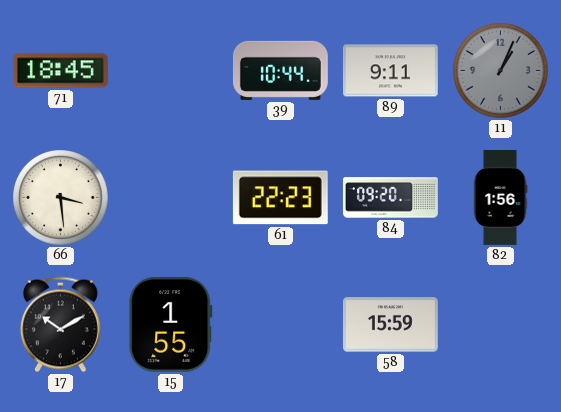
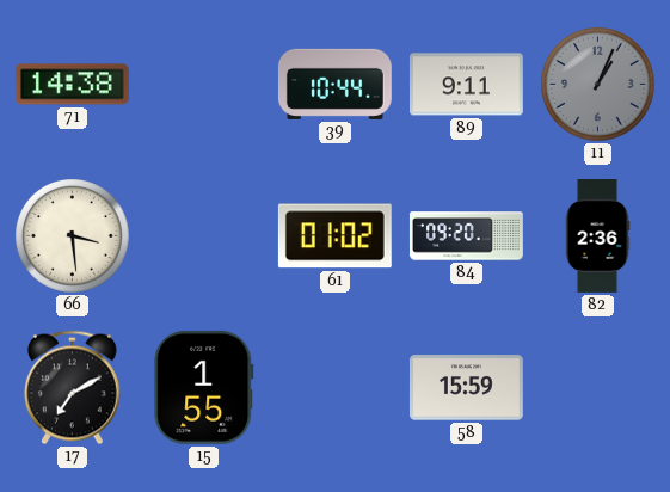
71: 18:45 -> 14:38
61: 22:23 -> 01:02
82: 1:56 -> 2:36
17: 10:10 -> 7:10
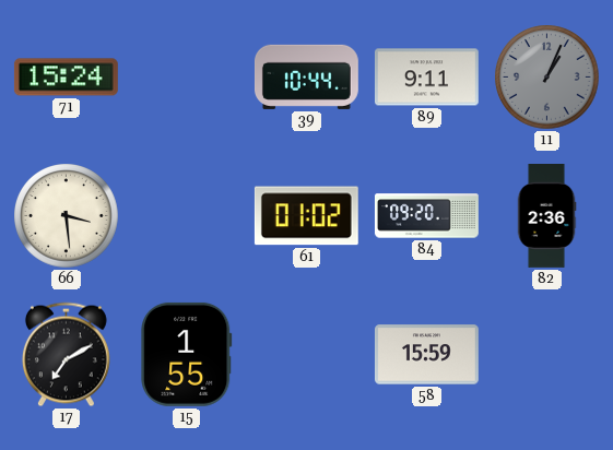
71: 14:38 -> 15:24
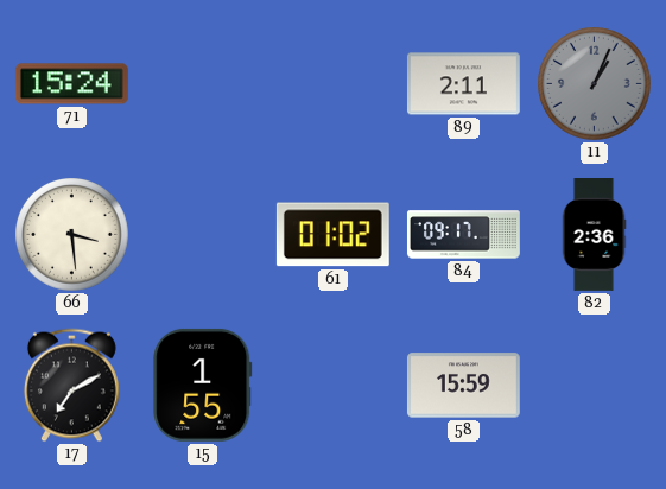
39: 10:44 -> none
89: 9:11 -> 2:11
84: 09:20 -> 09:17
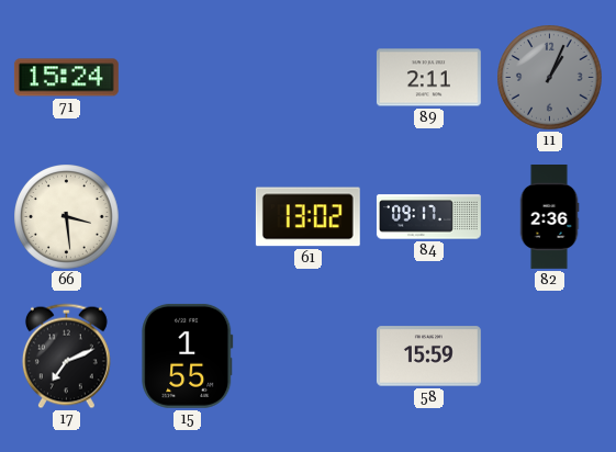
61: 01:02 -> 13:02
17: 7:10 -> 7:11
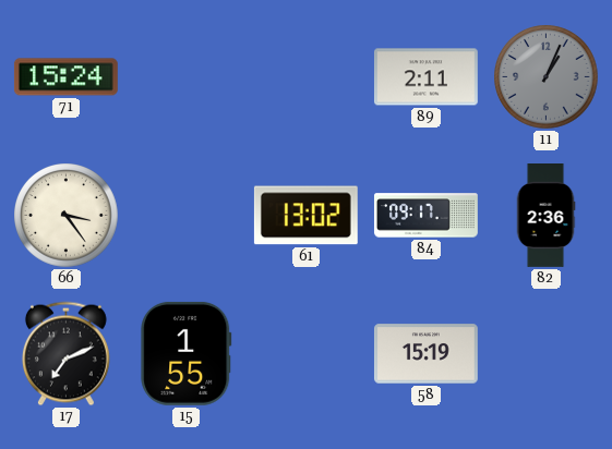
66: 3:29 -> 3:24
58: 15:59 -> 15:19
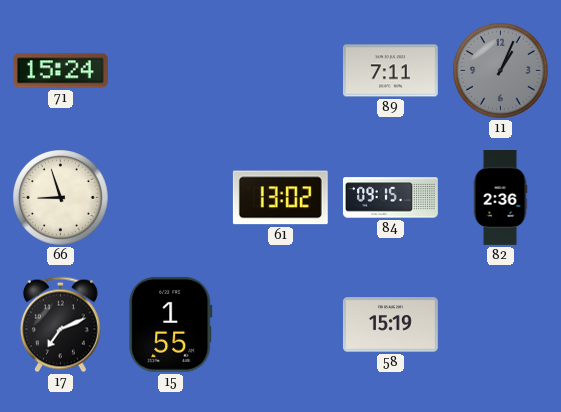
89: 2:11 -> 7:11
66: 3:24 -> 8:57
84: 09:17 -> 09:15
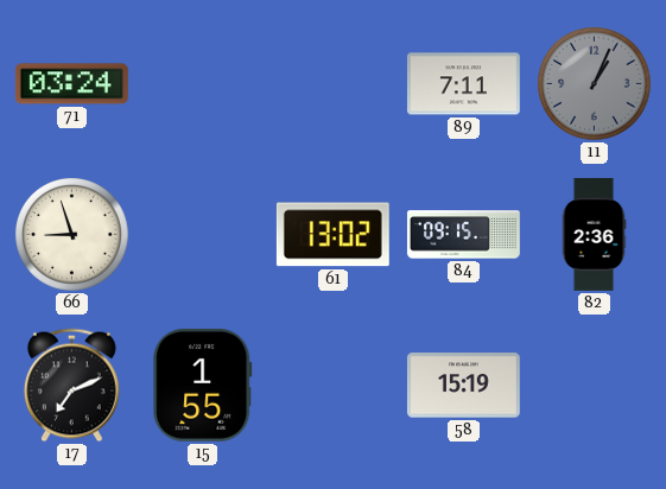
71: 15:24 -> 03:24
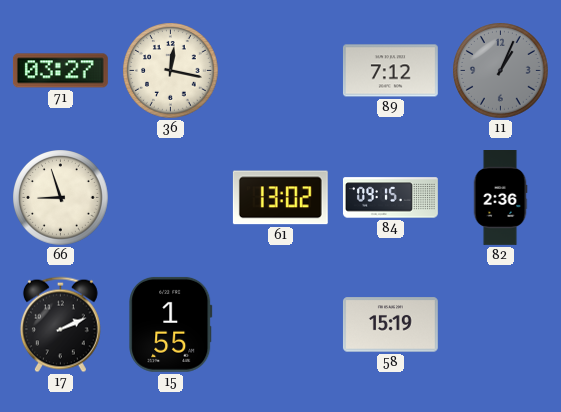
71: 03:24 -> 03:27
36: none -> 12:17
89: 7:11 -> 7:12
17: 7:11 -> 2:11
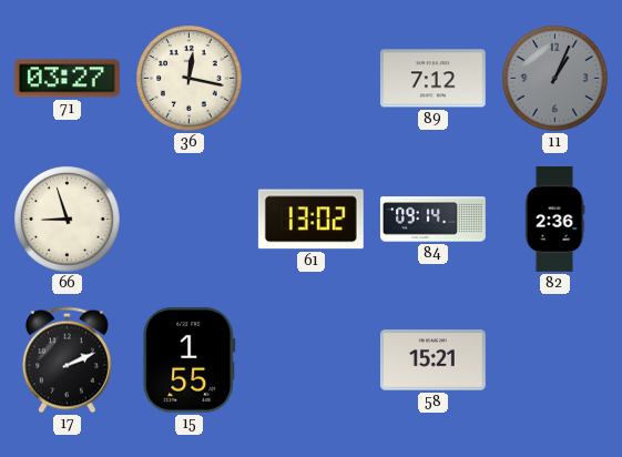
84: 09:15 -> 09:14
58: 15:19 -> 15:21
